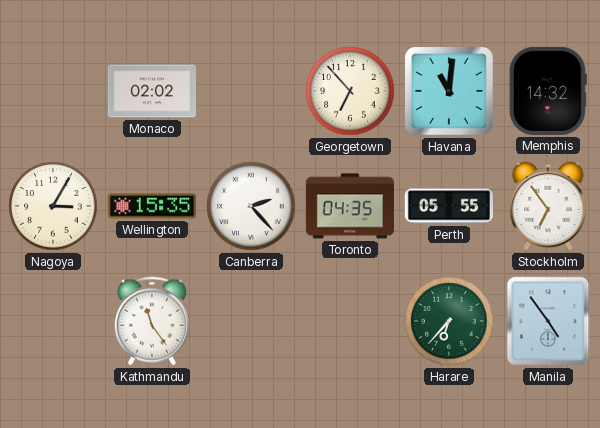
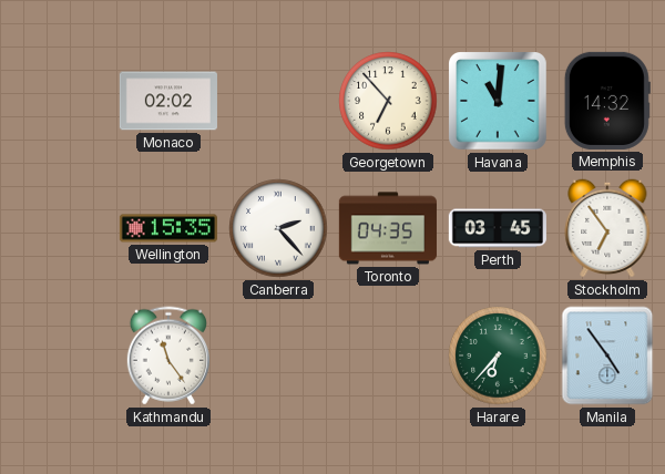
Nagoya: 3:05 -> none
Perth: 05:55 -> 03:45
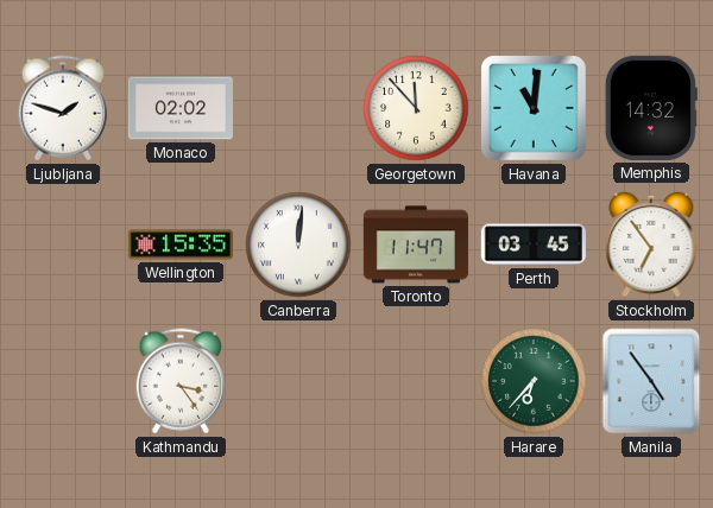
Ljubljana: none -> 1:48
Georgetown: 6:53 -> 11:53
Canberra: 2:23 -> 12:01
Toronto: 04:35 -> 11:47
Kathmandu: 11:24 -> 3:24
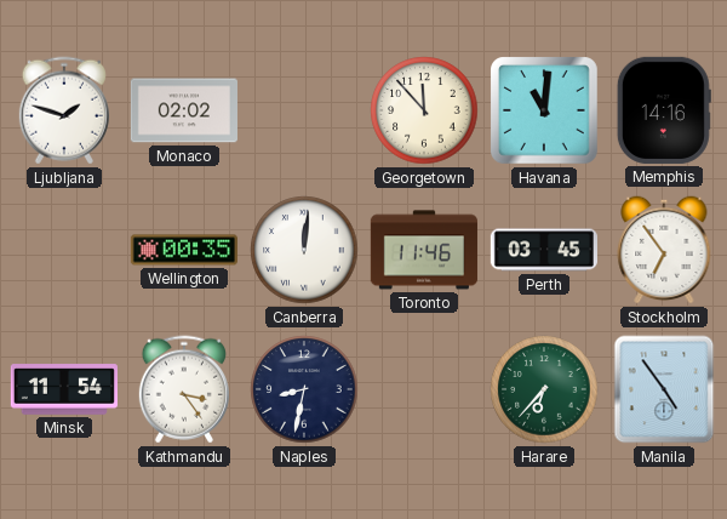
Memphis: 14:32 -> 14:16
Wellington: 15:35 -> 00:35
Toronto: 11:47 -> 11:46
Minsk: none -> 11:54
Naples: none -> 8:32
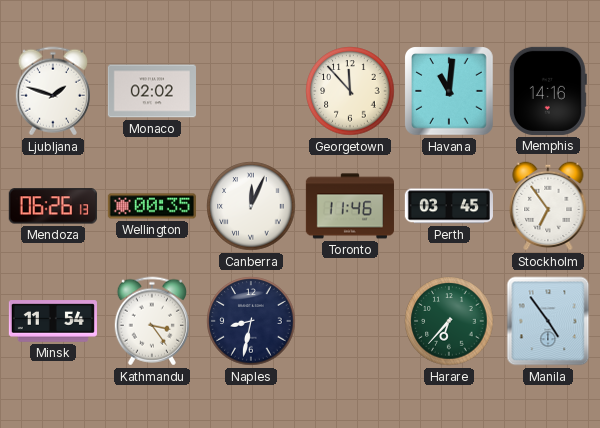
Mendoza: none -> 06:26
Canberra: 12:01 -> 12:04
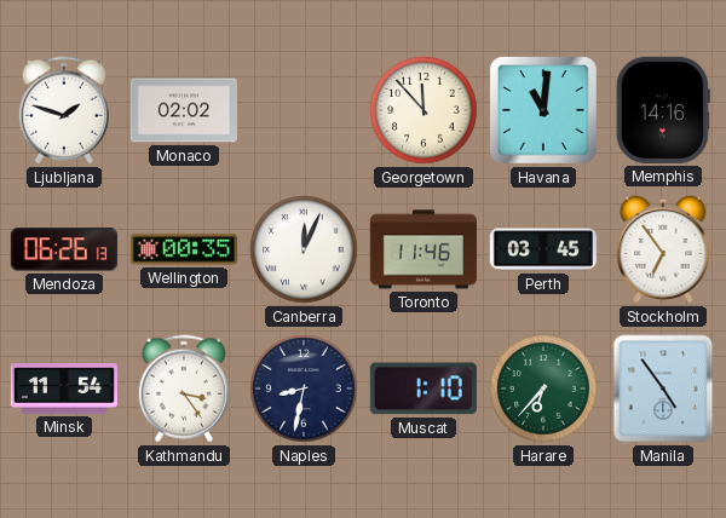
Muscat: none -> 1:10
